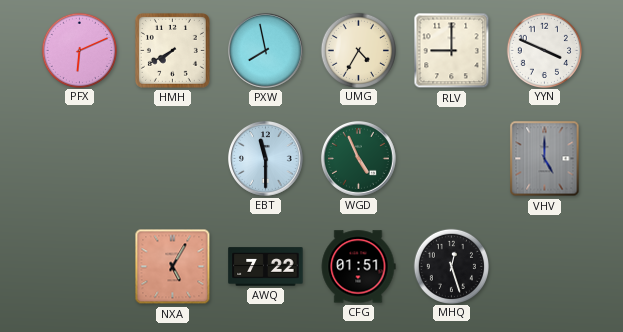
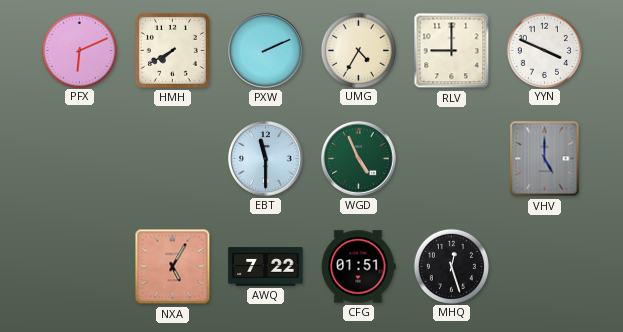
PXW: 7:58 -> 2:11
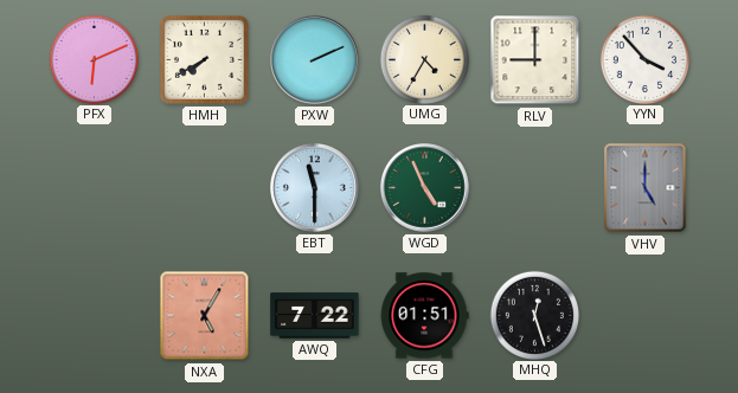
YYN: 3:49 -> 3:53
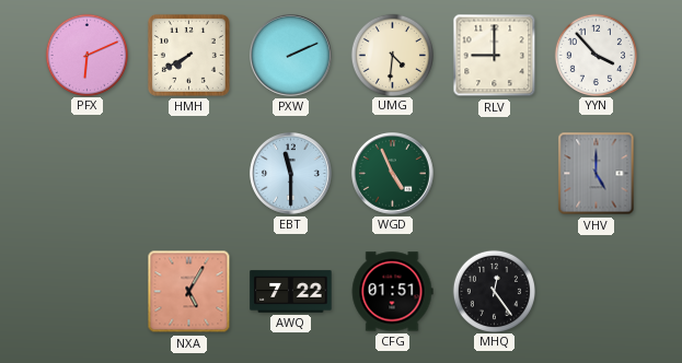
UMG: 4:35 -> 4:31
MHQ: 12:27 -> 12:24
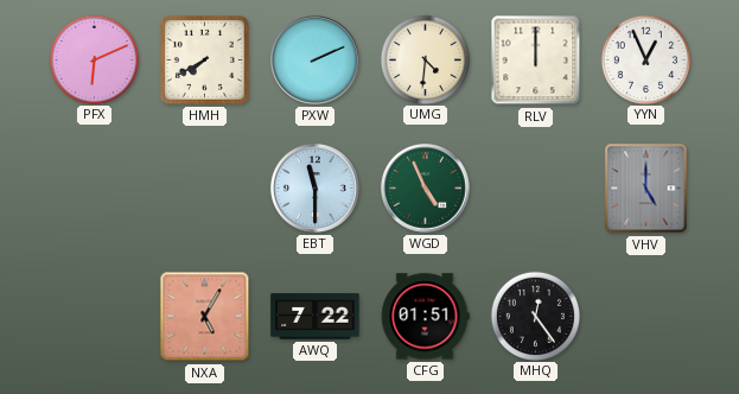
RLV: 9:00 -> 12:00
YYN: 3:53 -> 12:56
